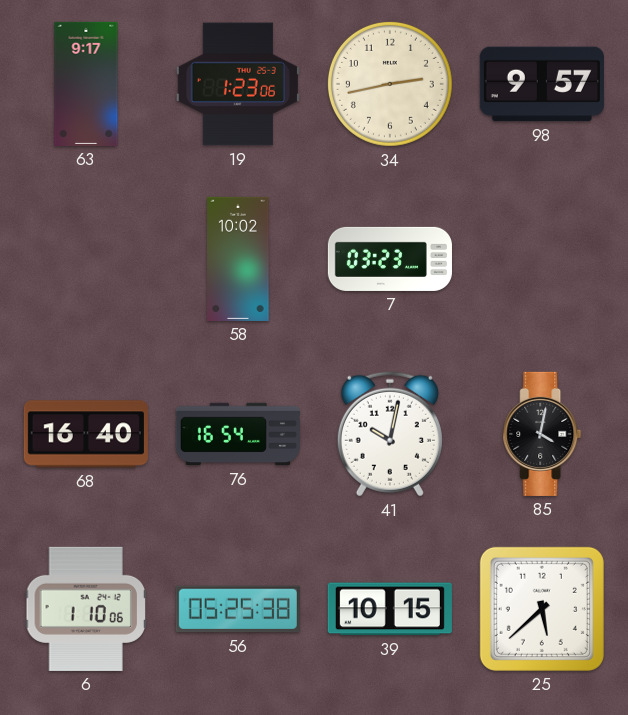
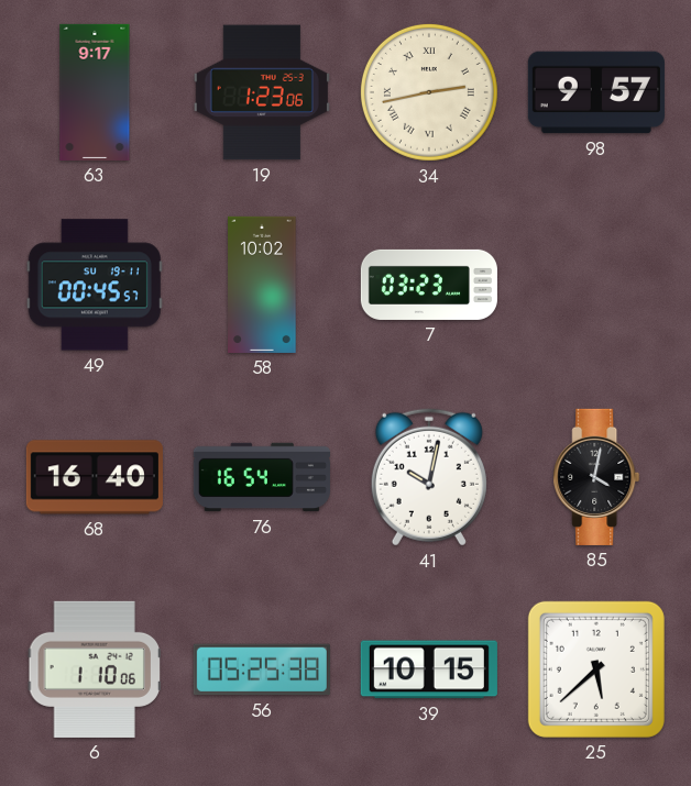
34 numerals: Arabic -> Roman
49: none -> 00:45
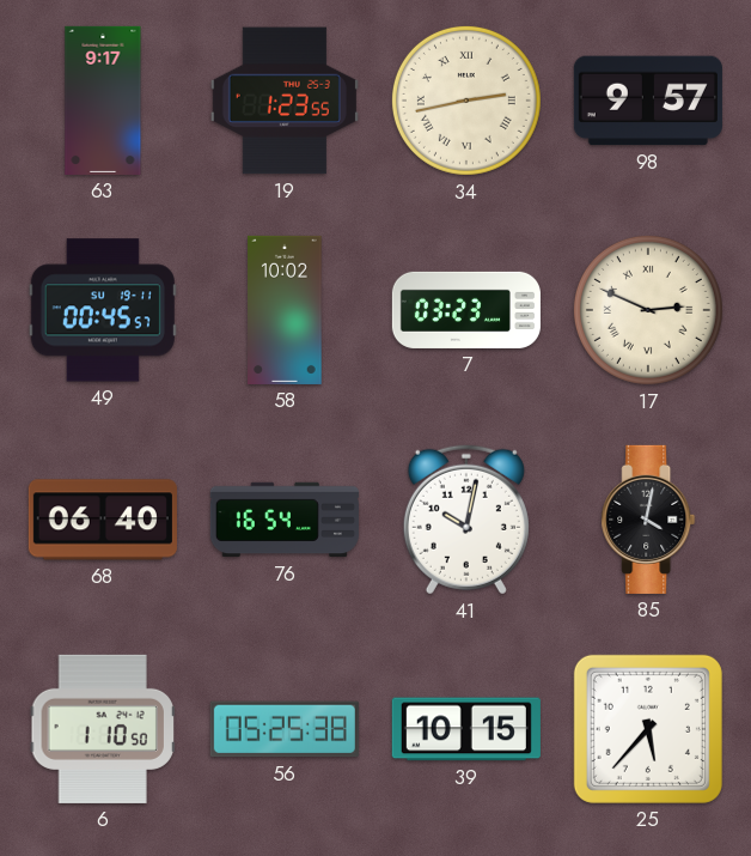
19: 1:23:06 -> 1:23:55
17: none -> 2:49
68: 16:40 -> 06:40
6: 1:10:06 -> 1:10:50
25: 5:38 -> 5:37
